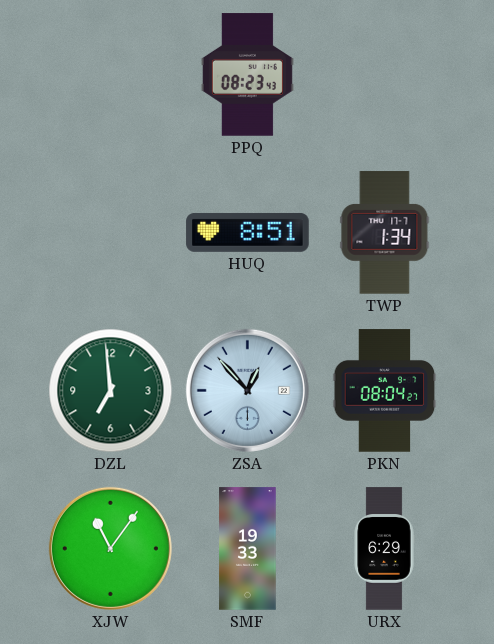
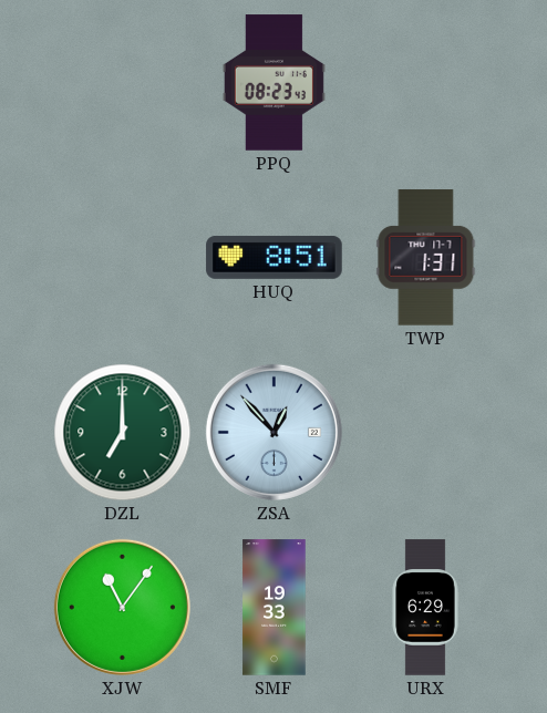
TWP: 1:34 -> 1:31
DZL: 6:59 -> 7:00
PKN: 08:04 -> none
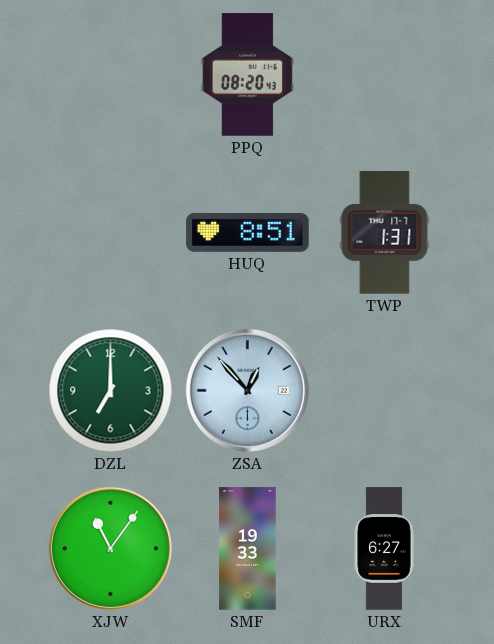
PPQ: 08:23 -> 08:20
URX: 6:29 -> 6:27
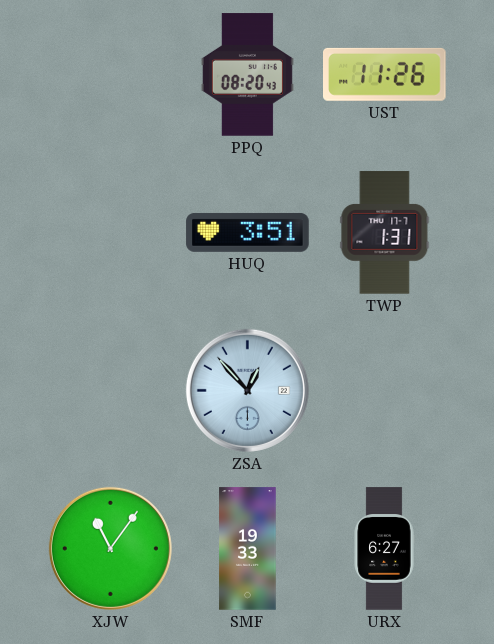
UST: none -> 11:26
HUQ: 8:51 -> 3:51
DZL: 7:00 -> none
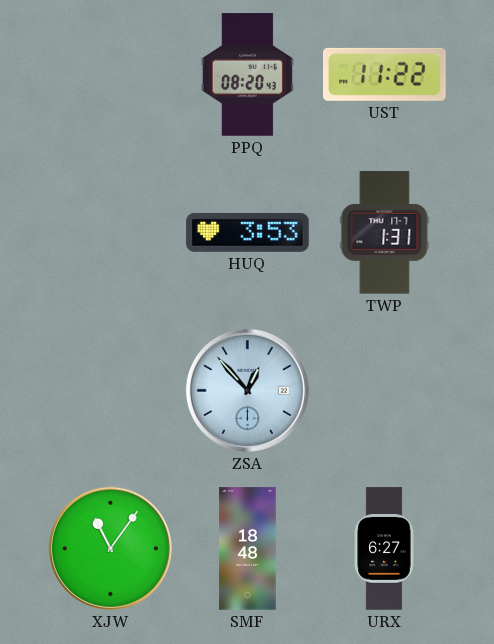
UST: 11:26 -> 11:22
HUQ: 3:51 -> 3:53
SMF: 19:33 -> 18:48
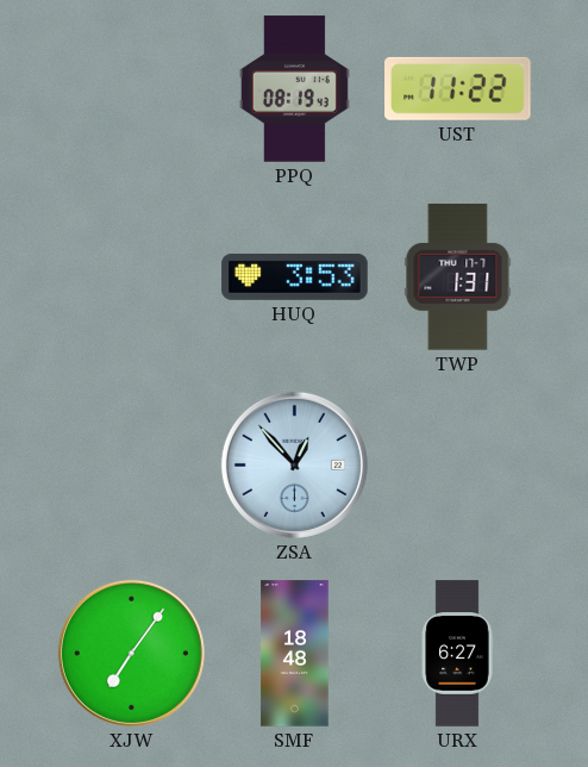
PPQ: 08:20 -> 08:19
XJW: 11:06 -> 7:06
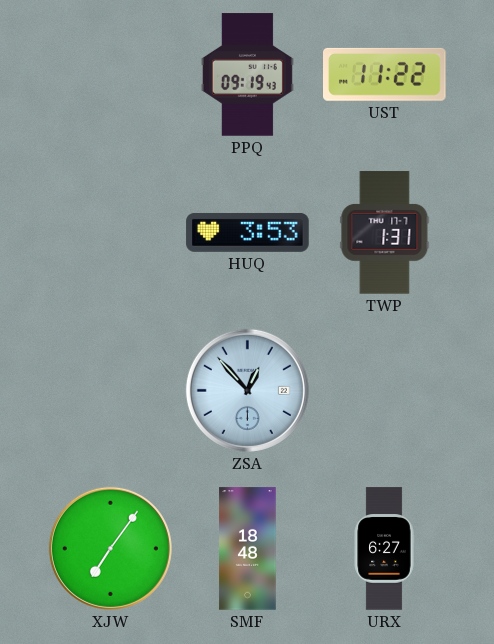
PPQ: 08:19 -> 09:19
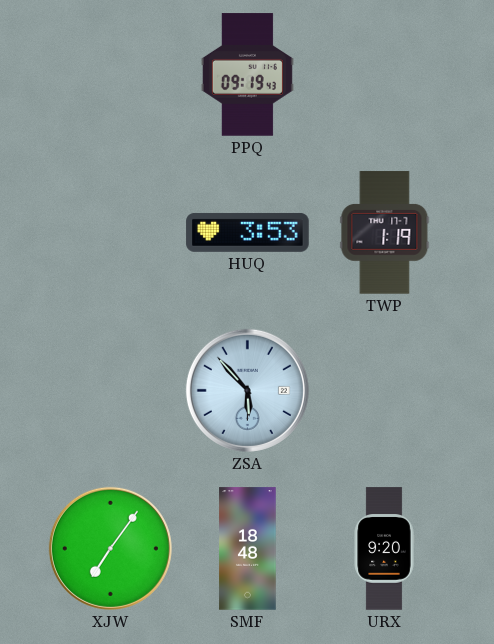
UST: 11:22 -> none
TWP: 1:31 -> 1:19
ZSA: 12:53 -> 5:53
URX: 6:27 -> 9:20
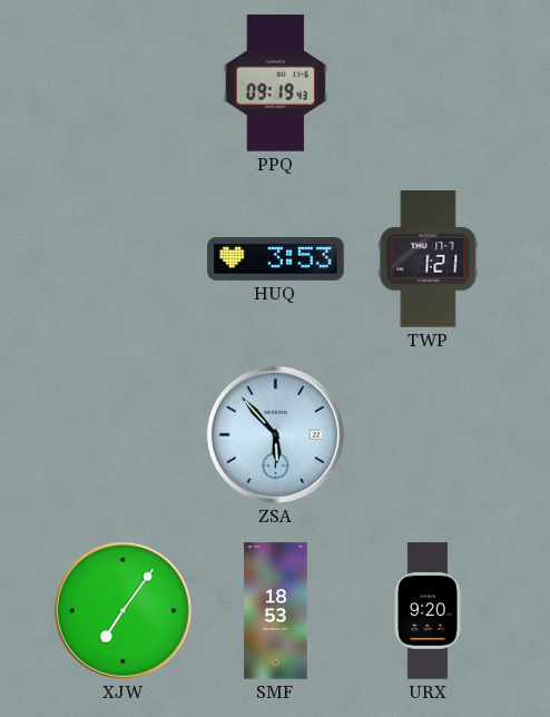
TWP: 1:19 -> 1:21
SMF: 18:48 -> 18:53
